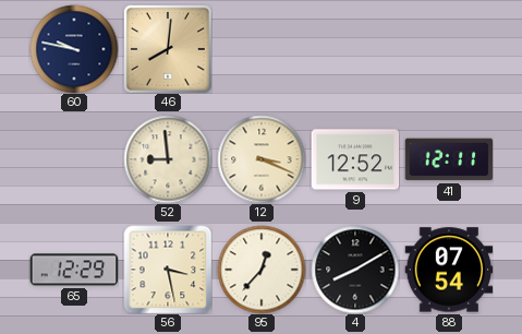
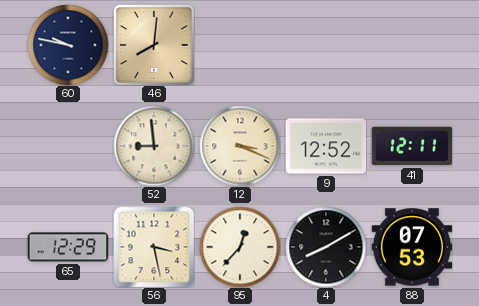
88: 07:54 -> 07:53
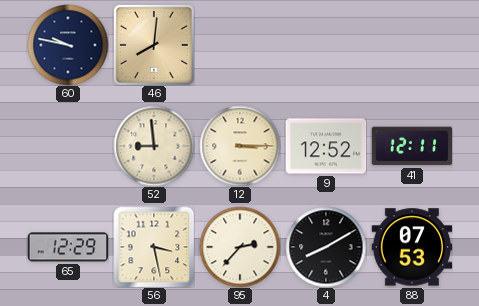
12: 3:19 -> 3:15
95: 12:37 -> 2:37
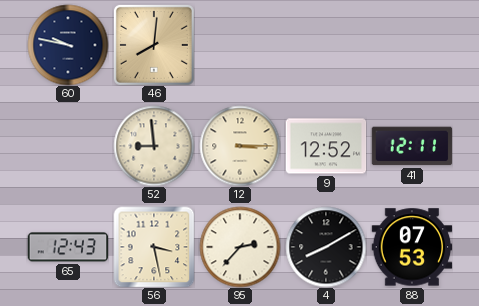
65: 12:29 -> 12:43
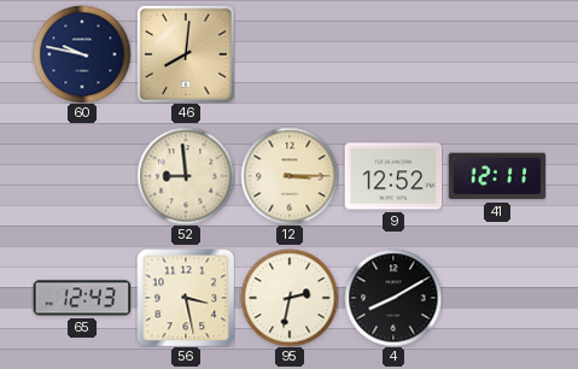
95: 2:37 -> 2:32
88: 07:53 -> none
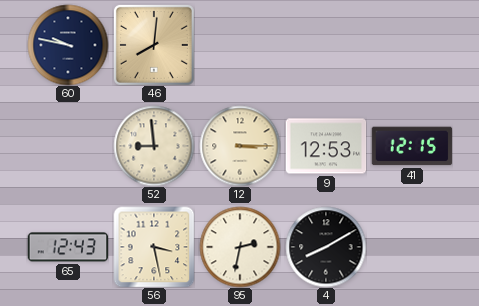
9: 12:52 -> 12:53
41: 12:11 -> 12:15
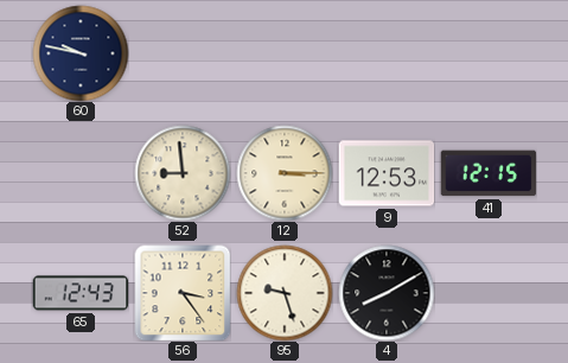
46: 8:01 -> none
56: 3:28 -> 3:24
95: 2:32 -> 9:27
